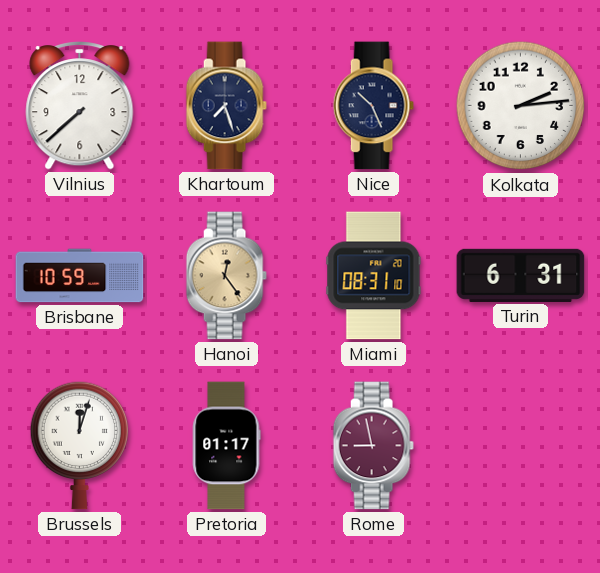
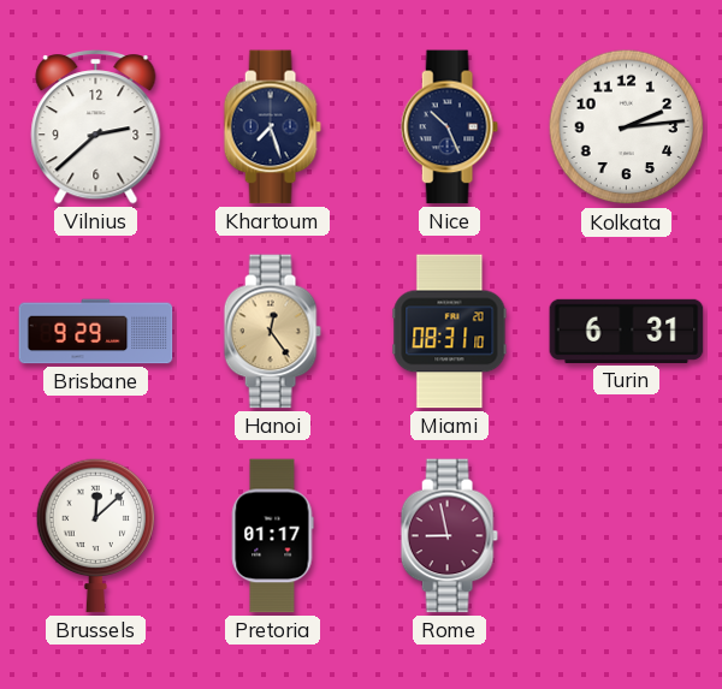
Vilnius: 7:38 -> 2:38
Brisbane: 10:59 -> 9:29
Brussels: 12:03 -> 12:08
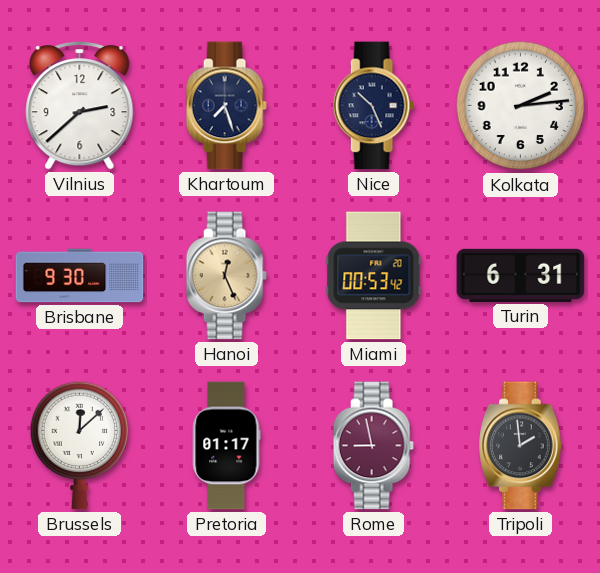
Brisbane: 9:29 -> 9:30
Hanoi: 12:24 -> 12:26
Miami: 08:31 -> 00:53
Tripoli: none -> 1:59
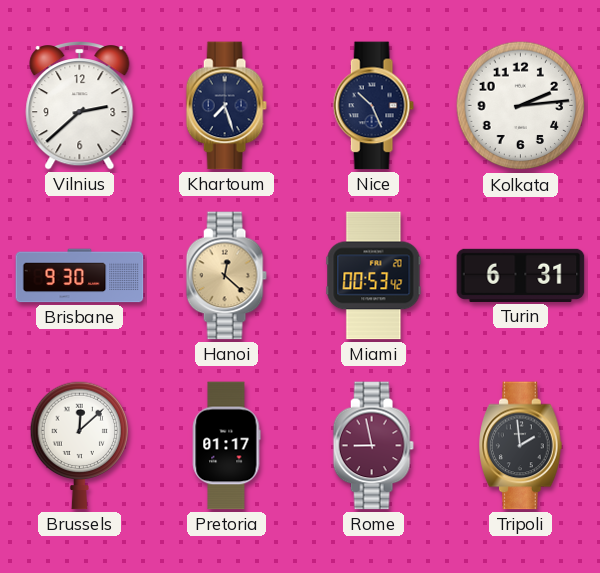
Hanoi: 12:26 -> 12:22
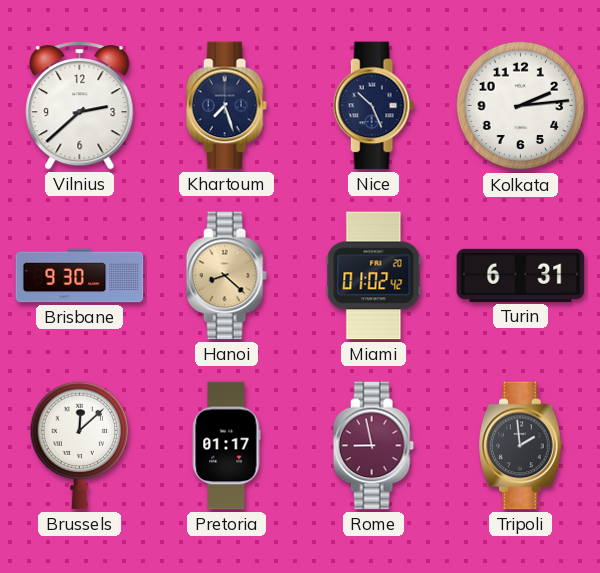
Hanoi: 12:22 -> 8:22
Miami: 00:53 -> 01:02
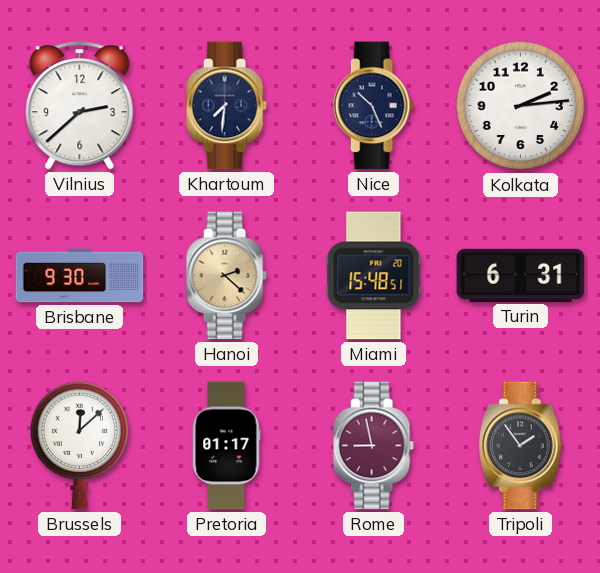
Khartoum: 7:27 -> 7:31
Hanoi: 8:22 -> 2:22
Miami: 01:02 -> 15:48
Tripoli: 1:59 -> 1:54
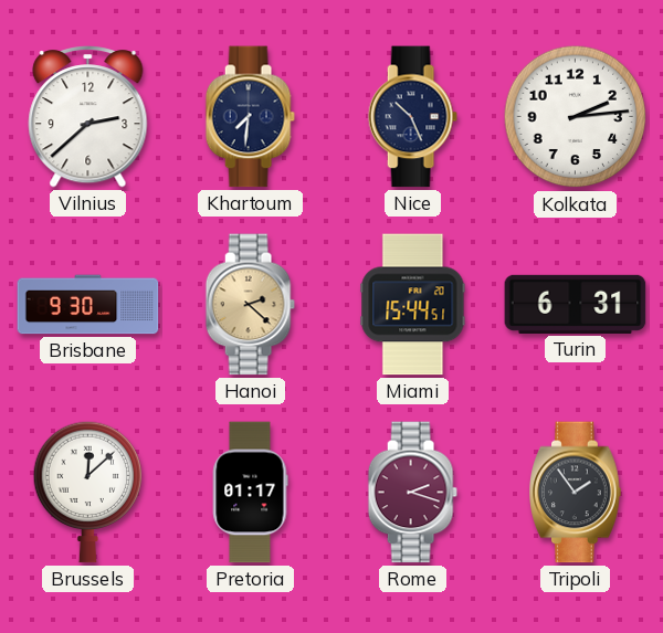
Miami: 15:48 -> 15:44
Rome: 8:58 -> 2:18
